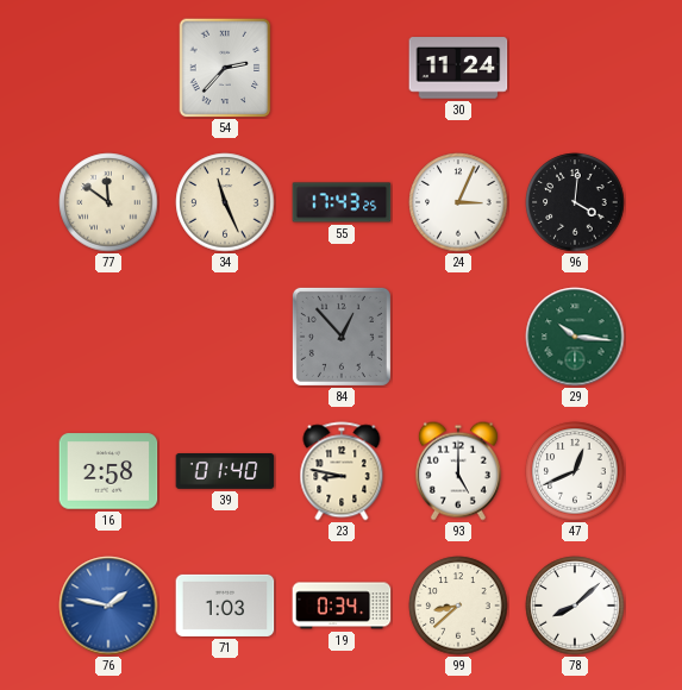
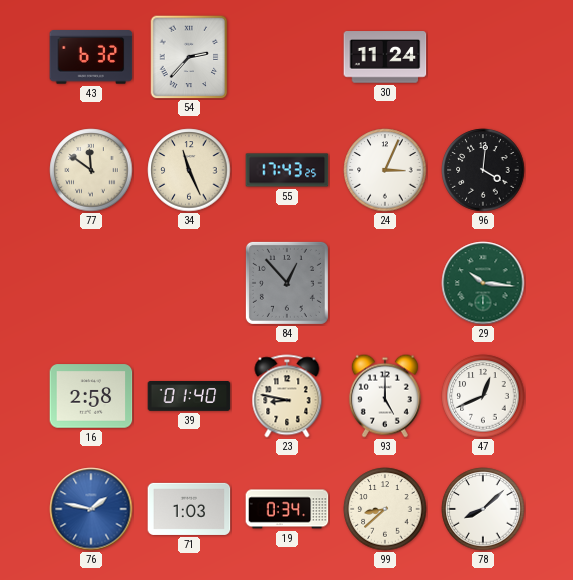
43: none -> 6:32
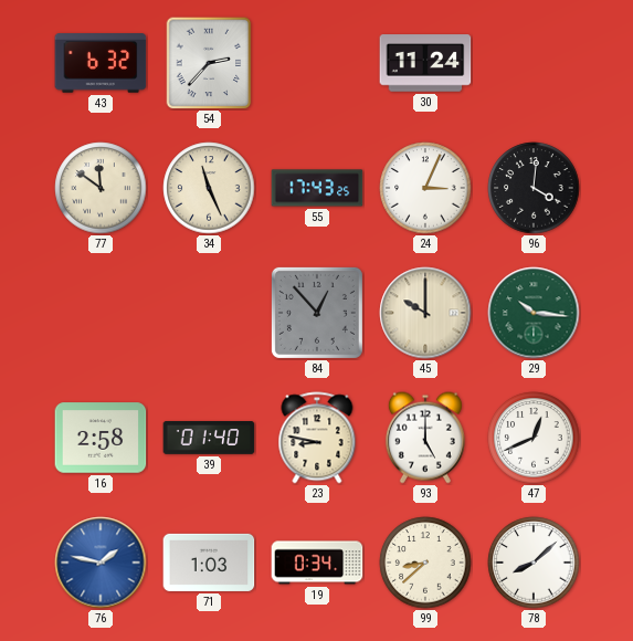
45: none -> 10:00
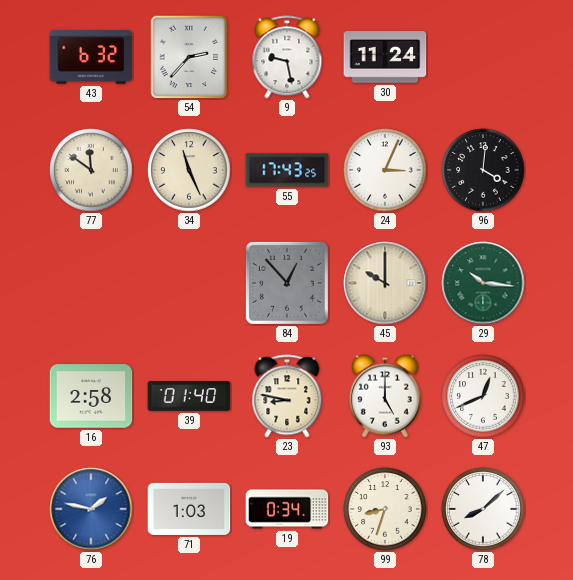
9: none -> 9:28
99: 8:38 -> 8:33
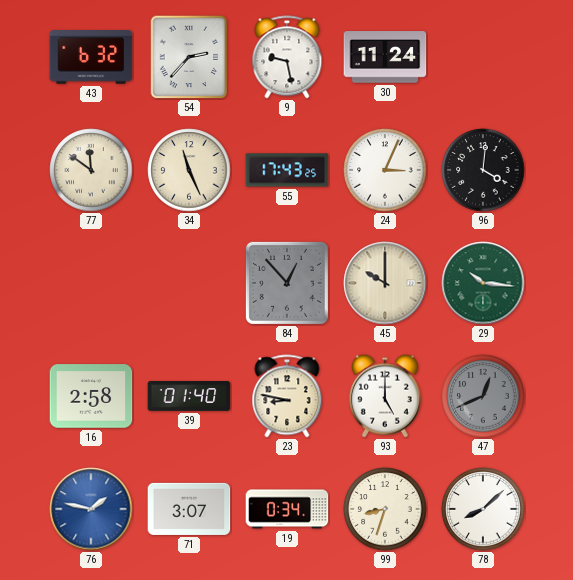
47 dial: white -> grey
71: 1:03 -> 3:07
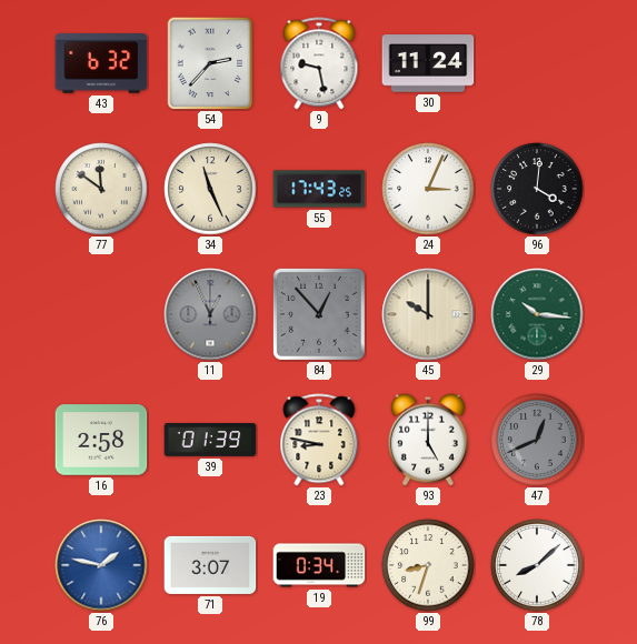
11: none -> 12:56
39: 01:40 -> 01:39
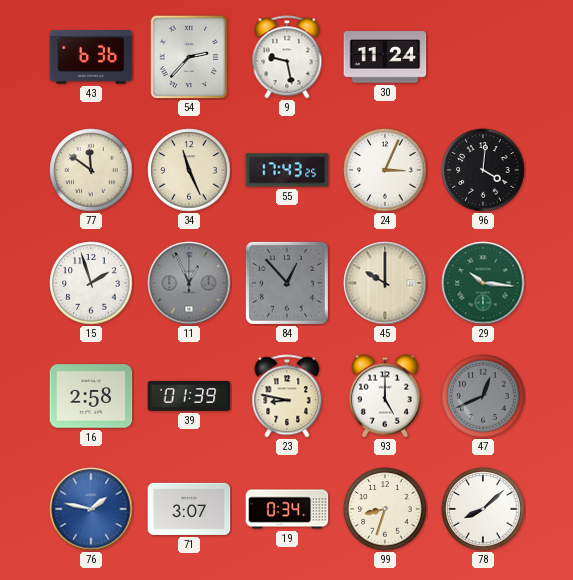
43: 6:32 -> 6:36
15: none -> 1:57
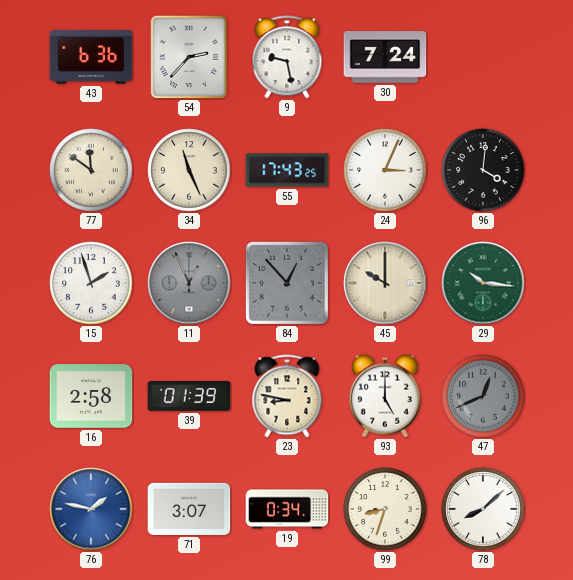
30: 11:24 -> 7:24
